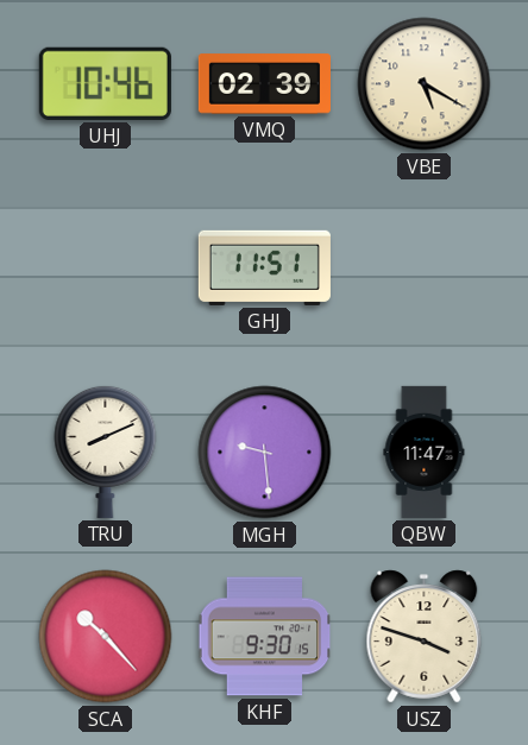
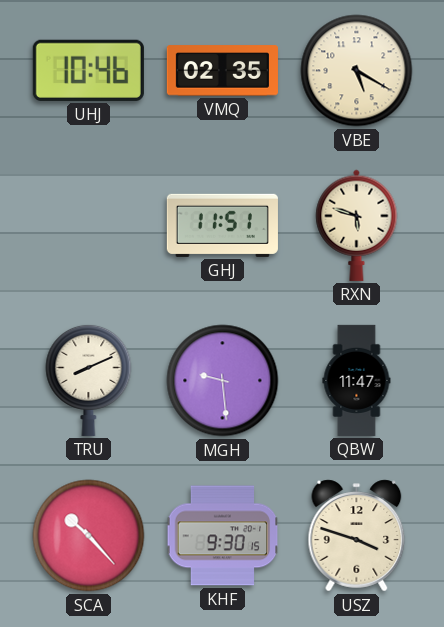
VMQ: 02:39 -> 02:35
RXN: none -> 5:48
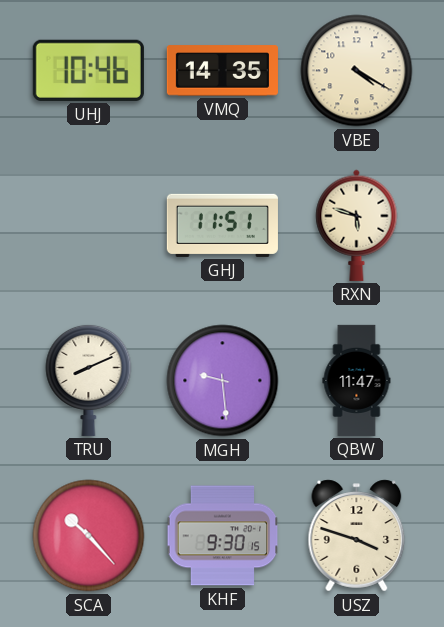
VMQ: 02:35 -> 14:35
VBE: 5:20 -> 4:20
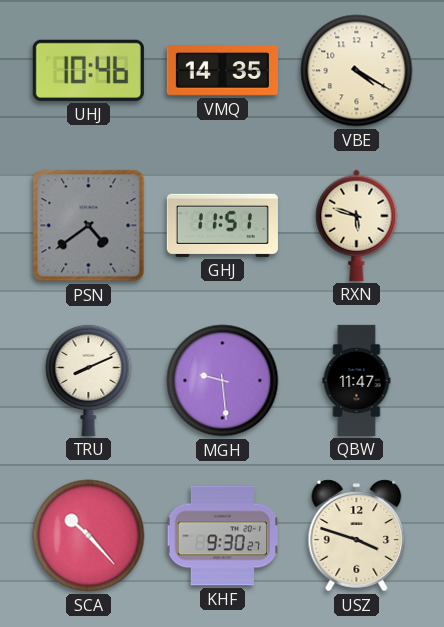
PSN: none -> 4:39
KHF: 9:30:15 -> 9:30:27
